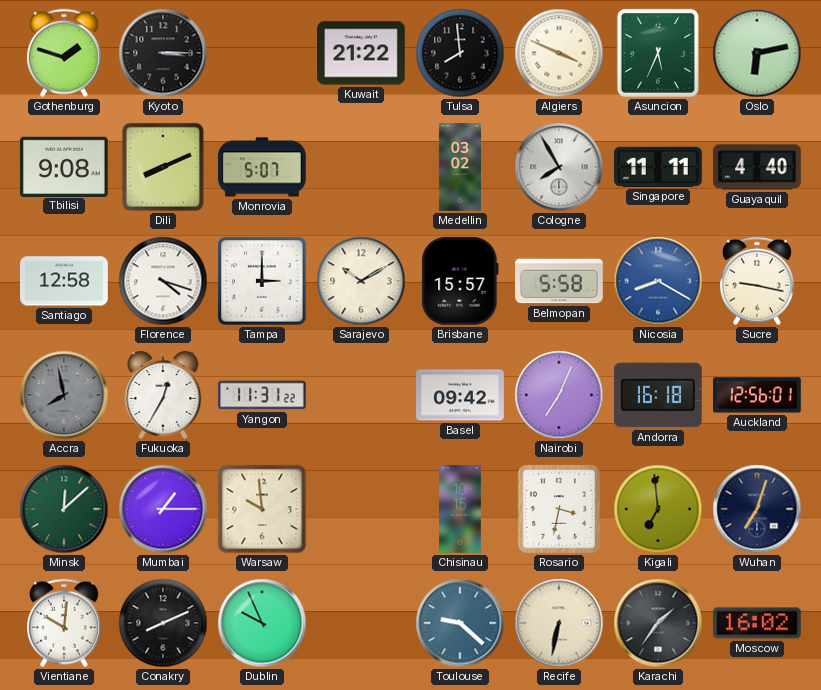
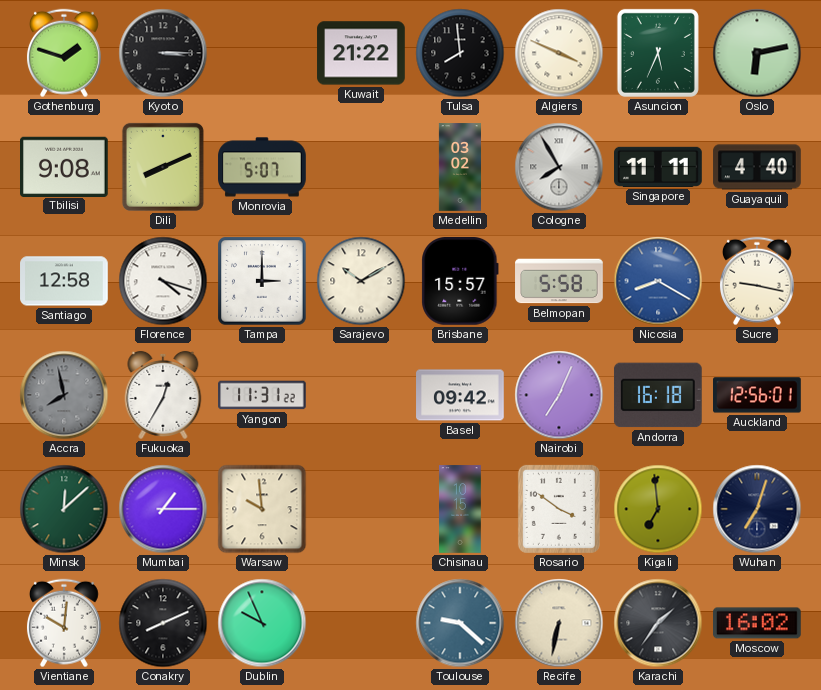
Rosario: 3:32 -> 3:51
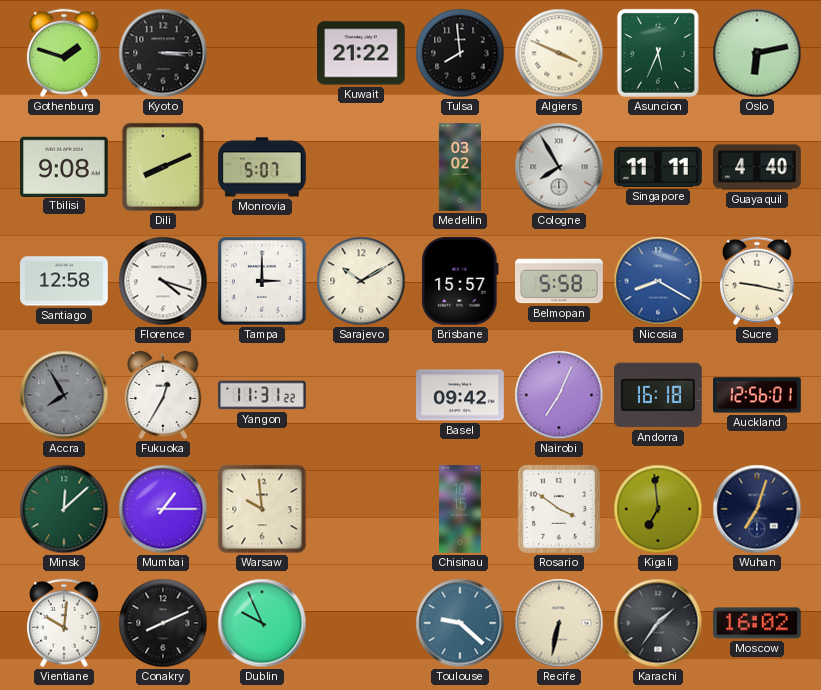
Accra: 7:58 -> 7:55
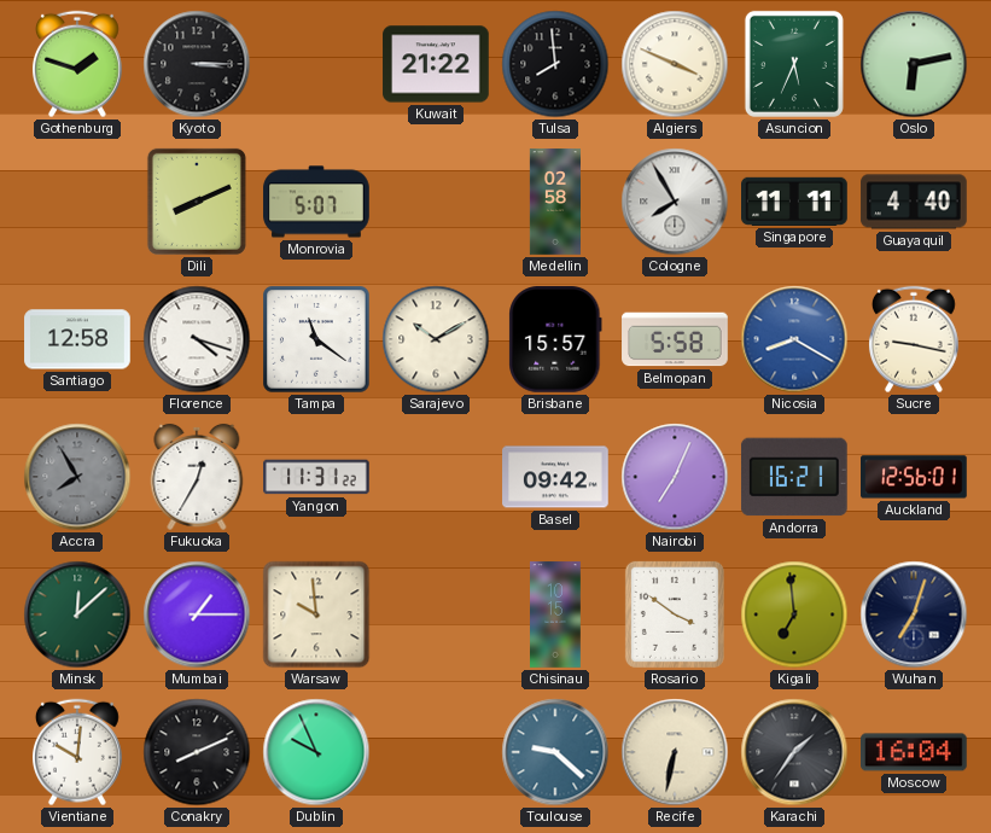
Tbilisi: 9:08 -> none
Medellin: 03:02 -> 02:58
Tampa: 3:00 -> 11:21
Andorra: 16:18 -> 16:21
Moscow: 16:02 -> 16:04
